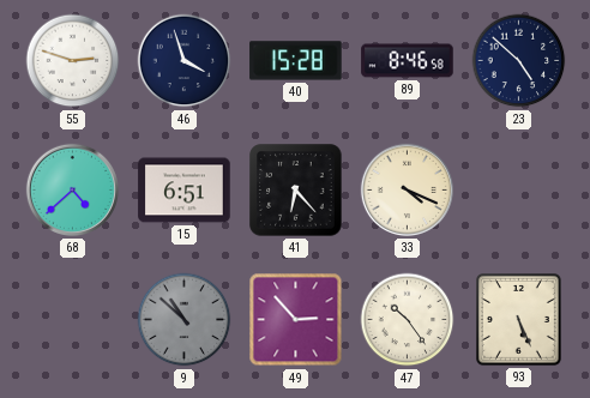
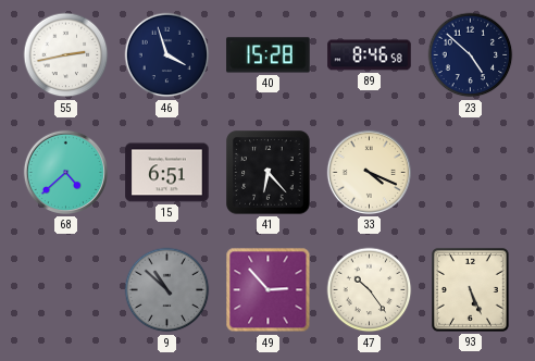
55: 2:48 -> 2:43
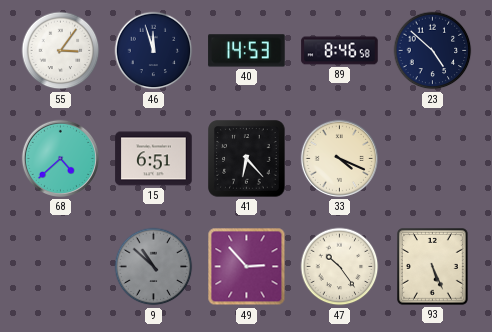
55: 2:43 -> 3:06
46: 3:57 -> 11:57
40: 15:28 -> 14:53
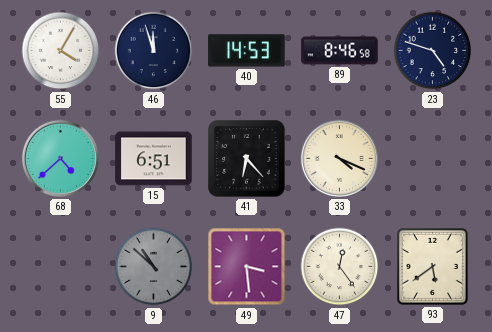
55: 3:06 -> 4:05
23: 4:52 -> 4:48
49: 2:53 -> 3:29
47: 10:24 -> 12:24
93: 5:26 -> 5:39
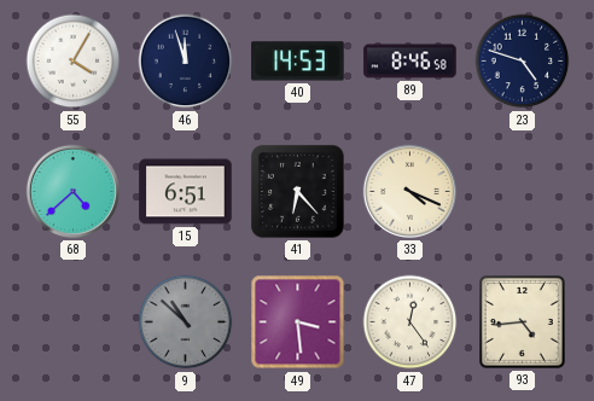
93: 5:39 -> 4:44
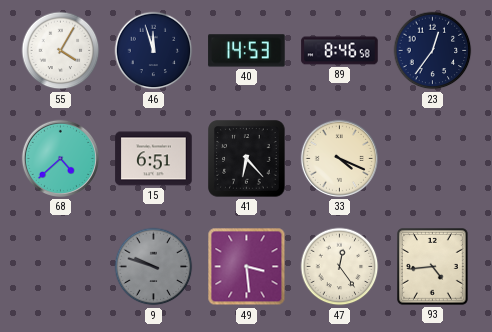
23: 4:48 -> 12:36
9: 10:52 -> 9:48
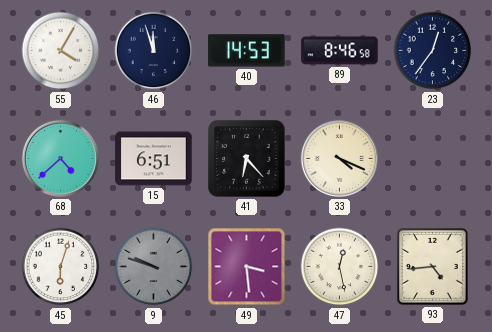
45: none -> 6:03
47: 12:24 -> 12:28
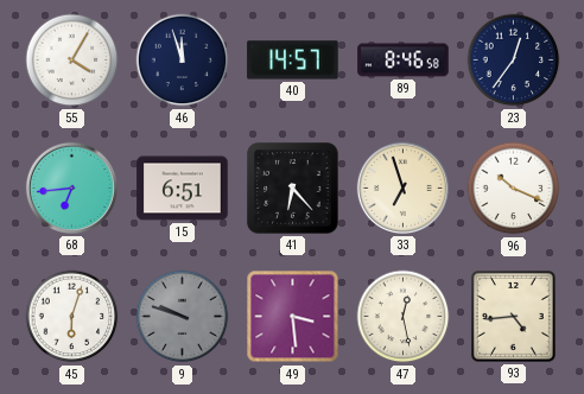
40: 14:53 -> 14:57
68: 4:38 -> 6:44
33: 4:19 -> 6:57
96: none -> 10:19
